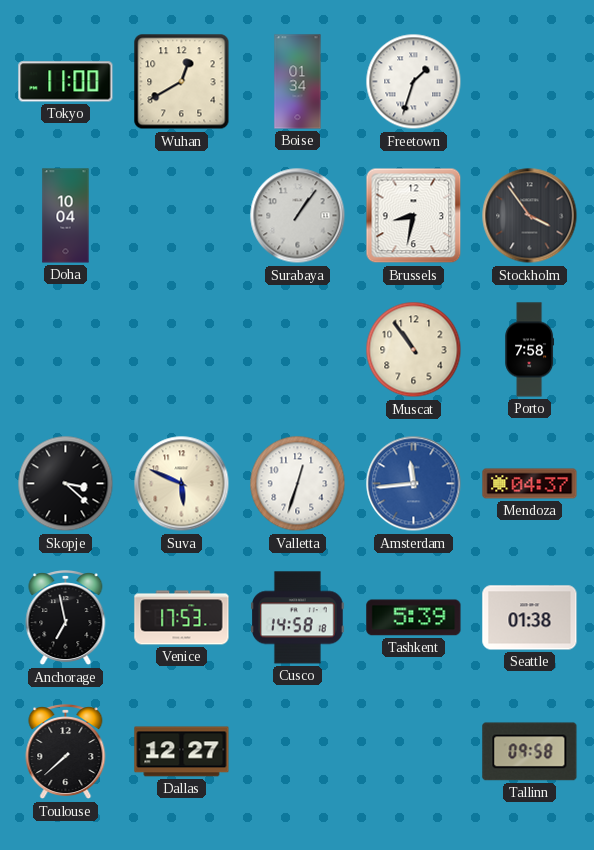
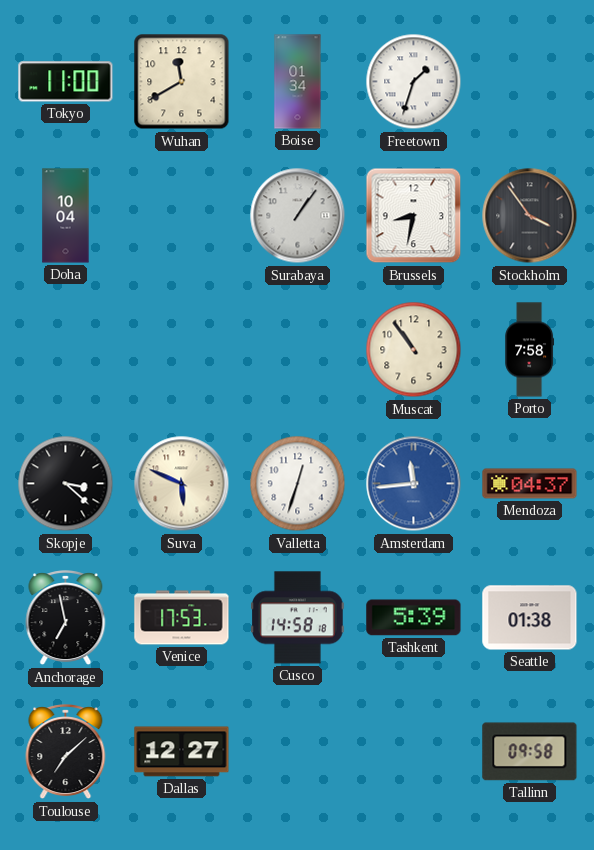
Wuhan: 12:40 -> 11:40
Toulouse: 7:38 -> 7:08
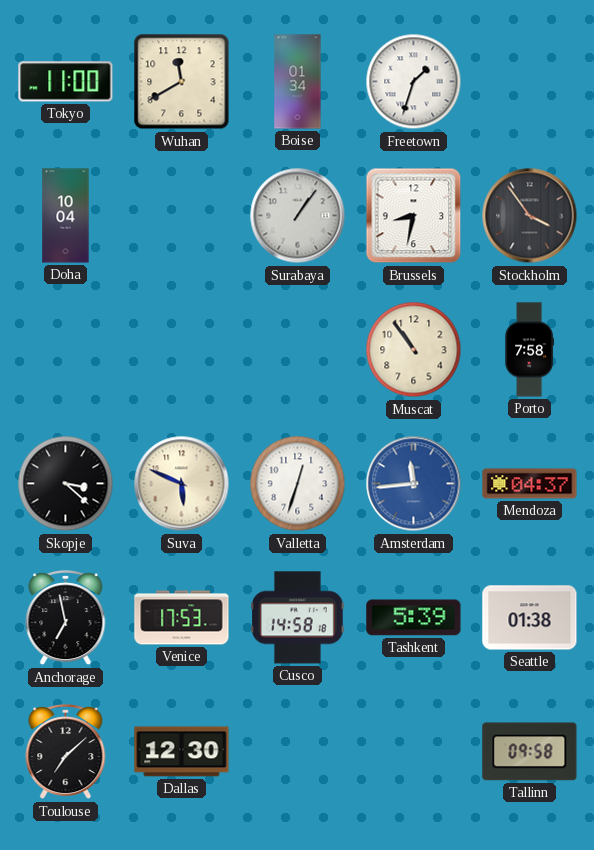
Dallas: 12:27 -> 12:30
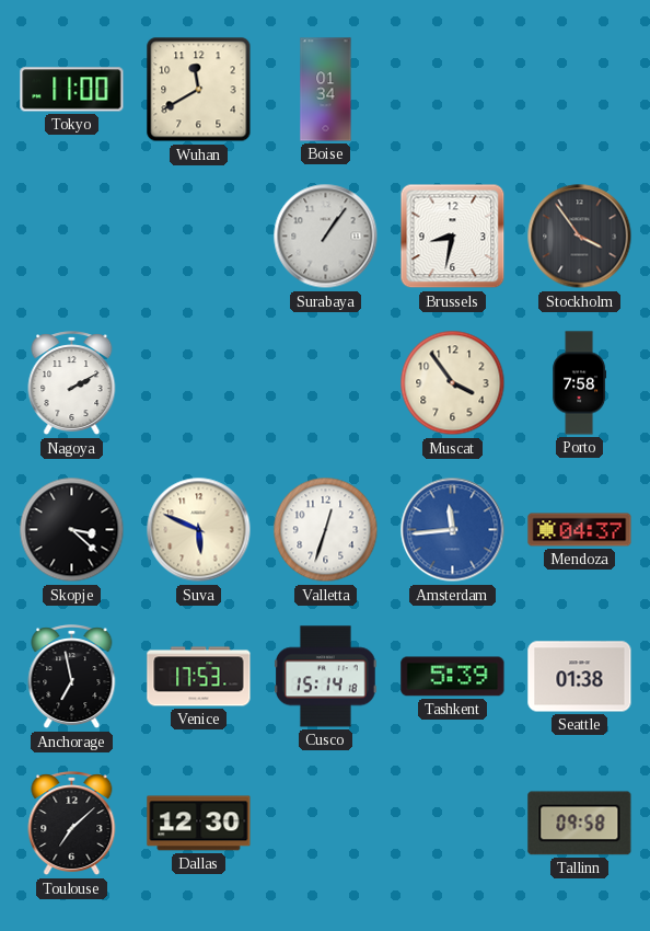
Freetown: 1:33 -> none
Doha: 10:04 -> none
Nagoya: none -> 2:10
Muscat: 10:54 -> 3:54
Cusco: 14:58 -> 15:14
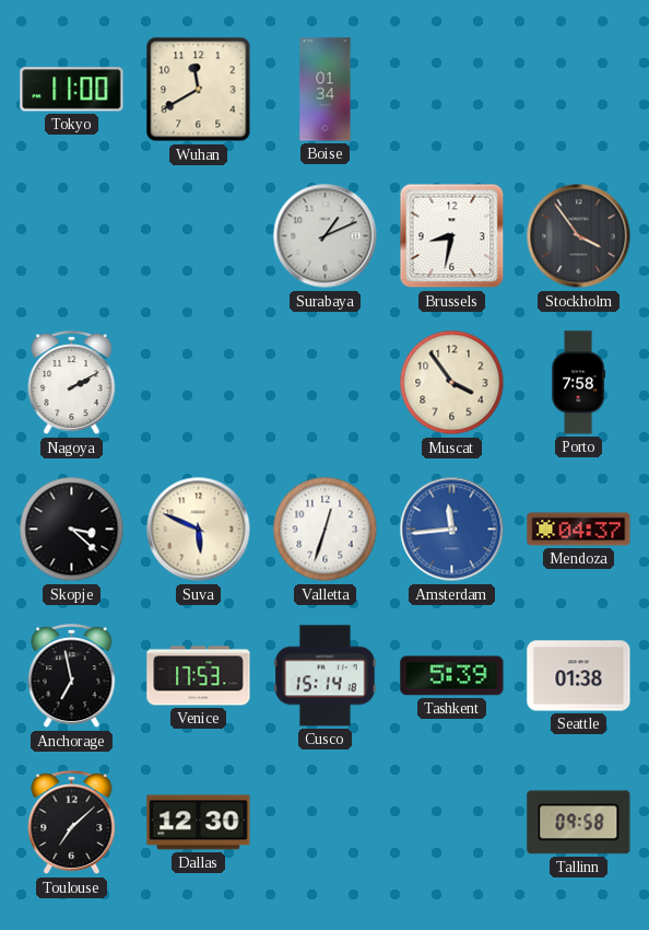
Surabaya: 1:06 -> 1:11
